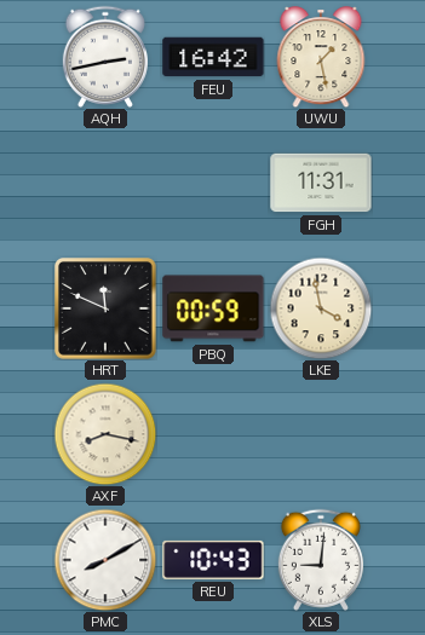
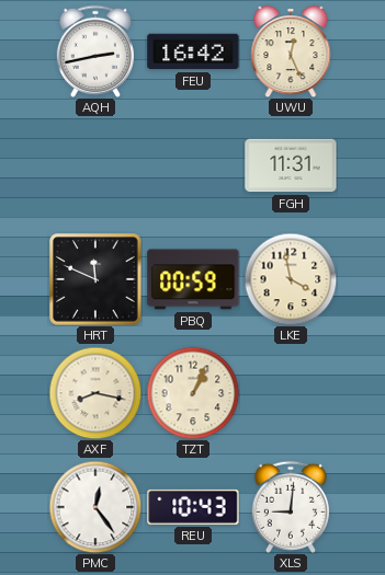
UWU: 1:28 -> 12:26
TZT: none -> 1:04
PMC: 8:10 -> 12:24
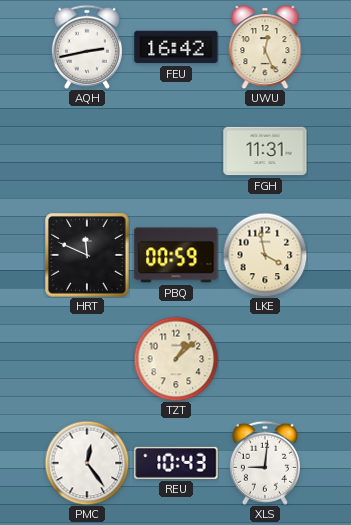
AXF: 8:17 -> none
TZT: 1:04 -> 1:08
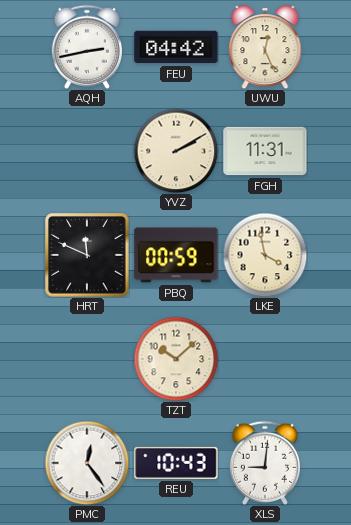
FEU: 16:42 -> 04:42
YVZ: none -> 2:10
TZT: 1:08 -> 10:08
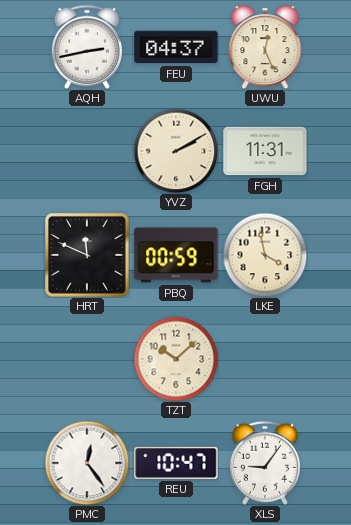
FEU: 04:42 -> 04:37
REU: 10:43 -> 10:47
XLS: 9:01 -> 9:06
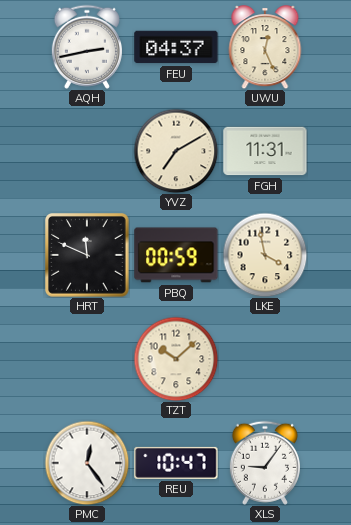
YVZ: 2:10 -> 7:10
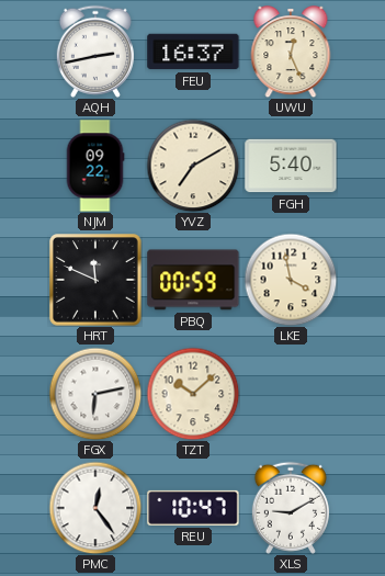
FEU: 04:37 -> 16:37
NJM: none -> 09:22
FGH: 11:31 -> 5:40
FGX: none -> 6:13
XLS: 9:06 -> 9:10
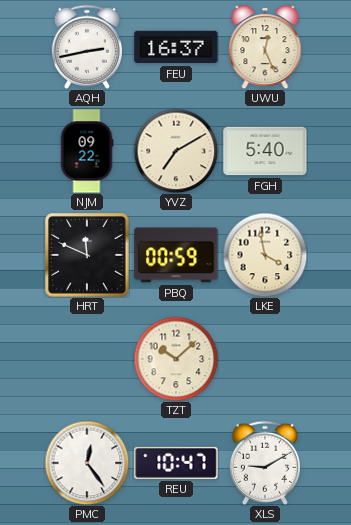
FGX: 6:13 -> none
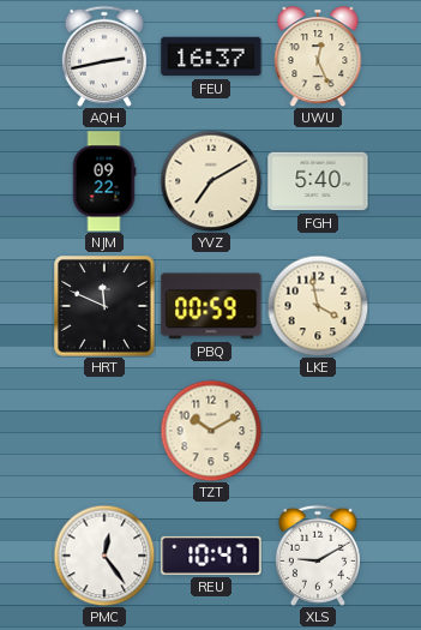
TZT: 10:08 -> 10:10
